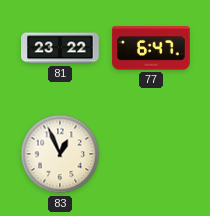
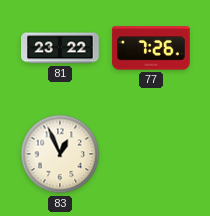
77: 6:47 -> 7:26
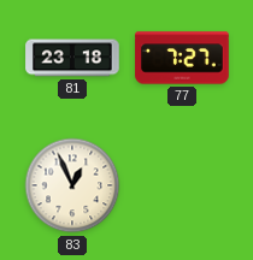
81: 23:22 -> 23:18
77: 7:26 -> 7:27
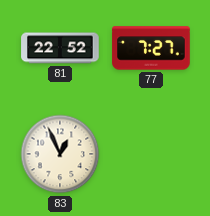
81: 23:18 -> 22:52
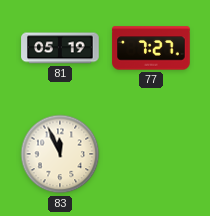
81: 22:52 -> 05:19
83: 12:56 -> 11:56
